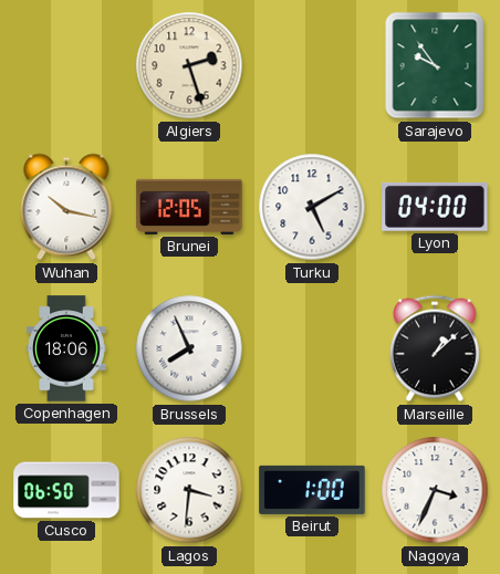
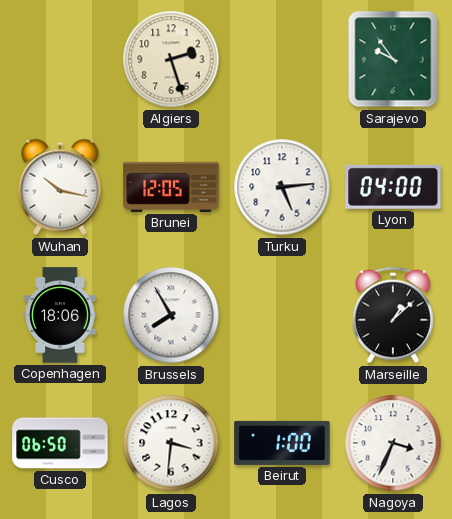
Turku: 5:10 -> 5:14
Brussels: 7:56 -> 7:55
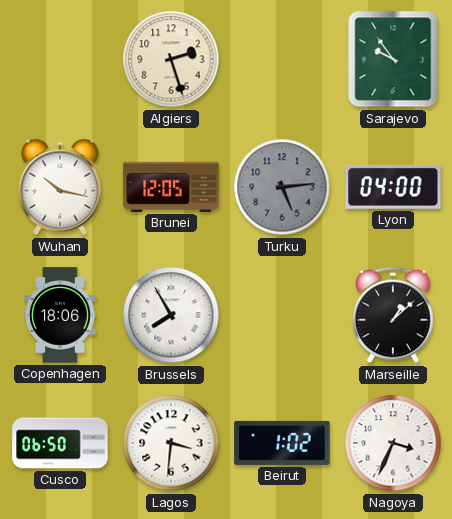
Turku dial: white -> grey
Beirut: 1:00 -> 1:02
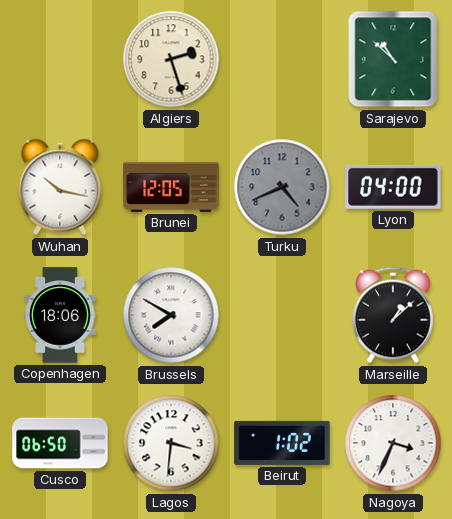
Sarajevo: 9:54 -> 10:52
Turku: 5:14 -> 4:41
Brussels: 7:55 -> 7:50
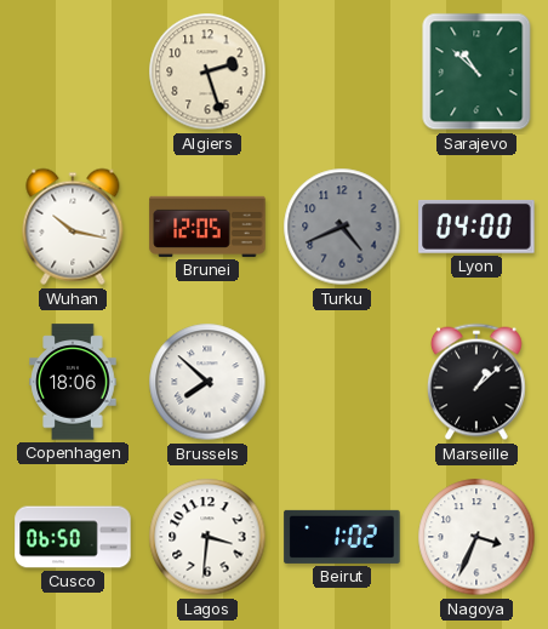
Brussels: 7:50 -> 7:52
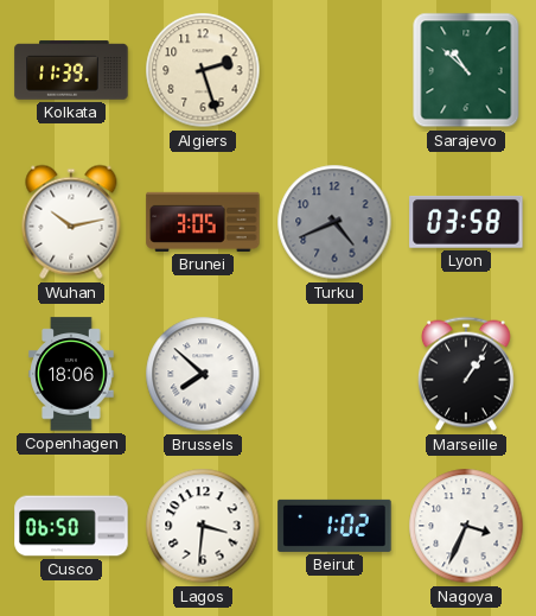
Kolkata: none -> 11:39
Wuhan: 10:17 -> 10:13
Brunei: 12:05 -> 3:05
Lyon: 04:00 -> 03:58
Marseille: 1:08 -> 1:06
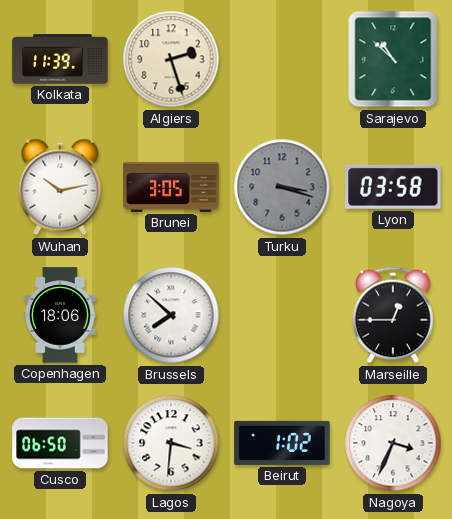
Turku: 4:41 -> 3:18
Marseille: 1:06 -> 12:45
